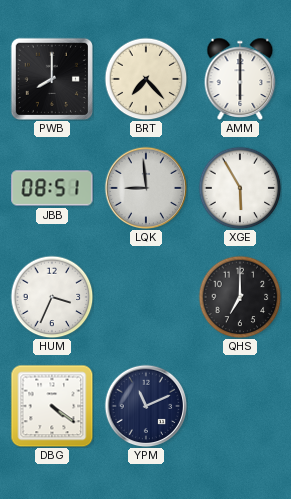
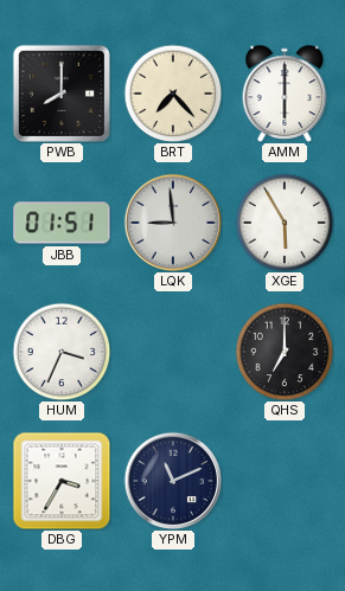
JBB: 08:51 -> 01:51
DBG: 4:21 -> 3:35
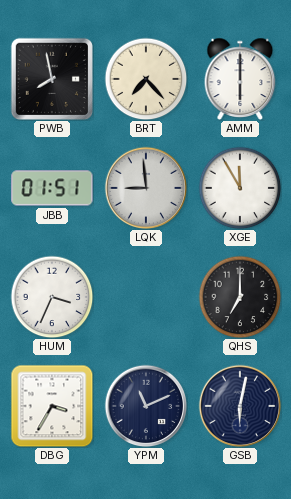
PWB: 8:00 -> 7:58
XGE: 5:55 -> 11:55
GSB: none -> 6:02
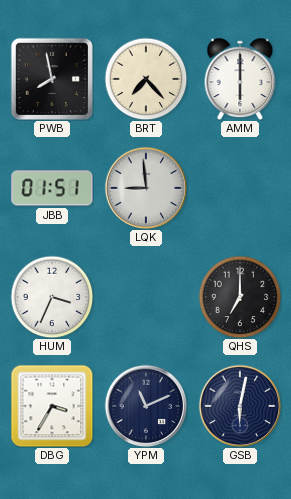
XGE: 11:55 -> none
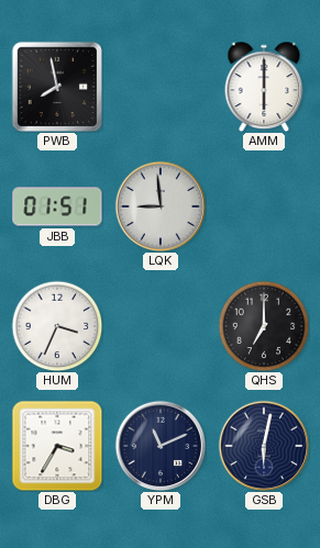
BRT: 7:23 -> none
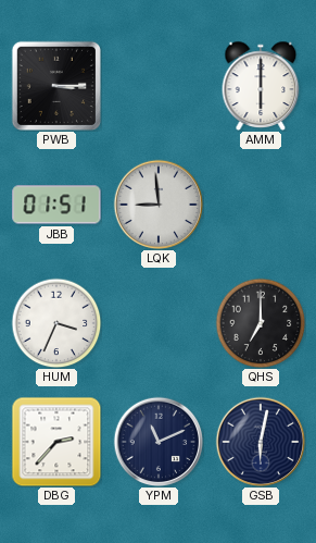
PWB: 7:58 -> 3:15
DBG: 3:35 -> 2:37
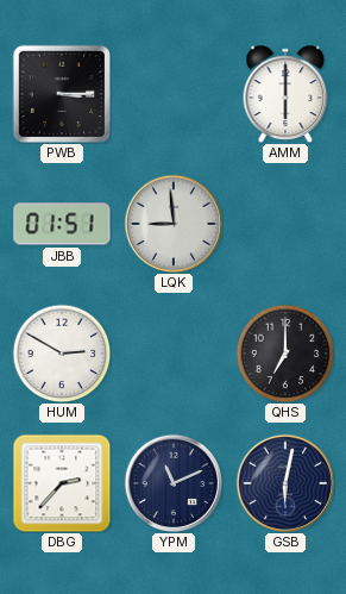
HUM: 3:34 -> 2:50
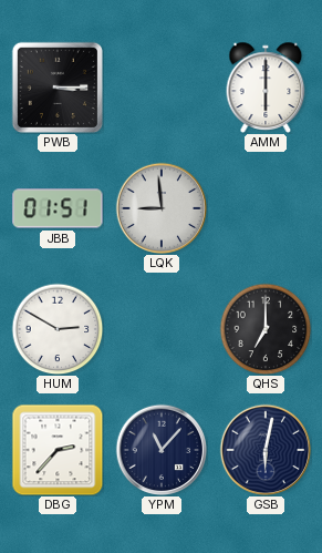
YPM: 11:11 -> 11:07
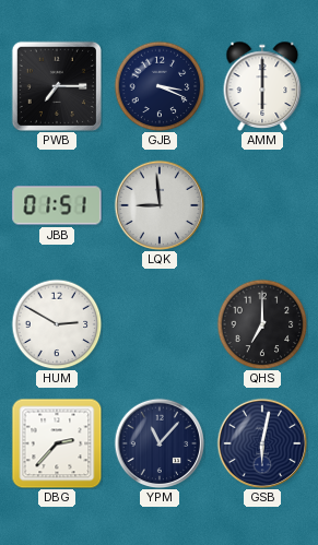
PWB: 3:15 -> 7:15
GJB: none -> 3:19
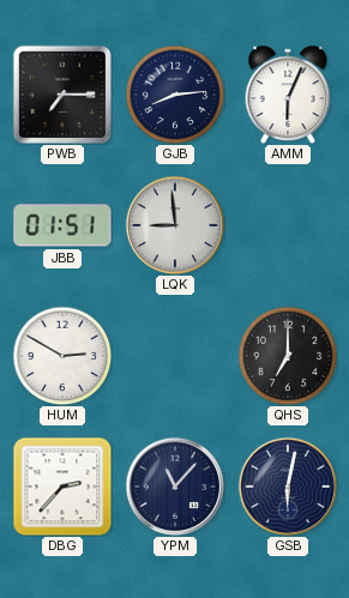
GJB: 3:19 -> 8:14
AMM: 6:00 -> 6:04
